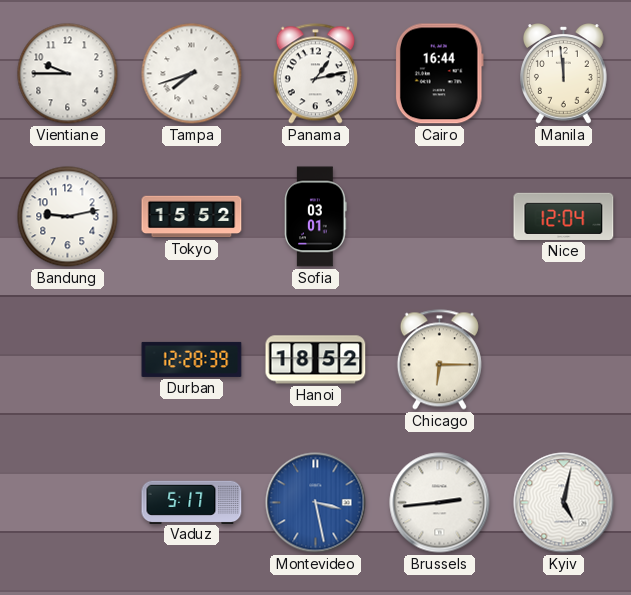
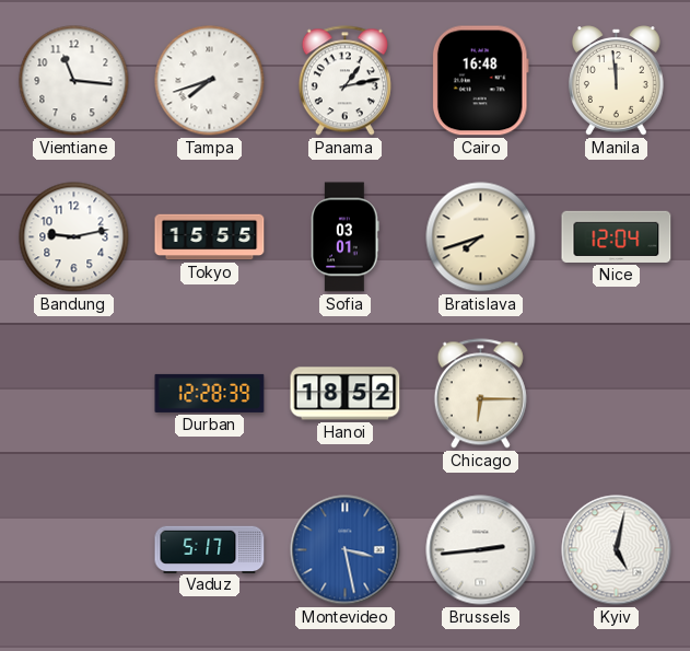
Vientiane: 9:45 -> 11:16
Cairo: 16:44 -> 16:48
Tokyo: 15:52 -> 15:55
Bratislava: none -> 7:42
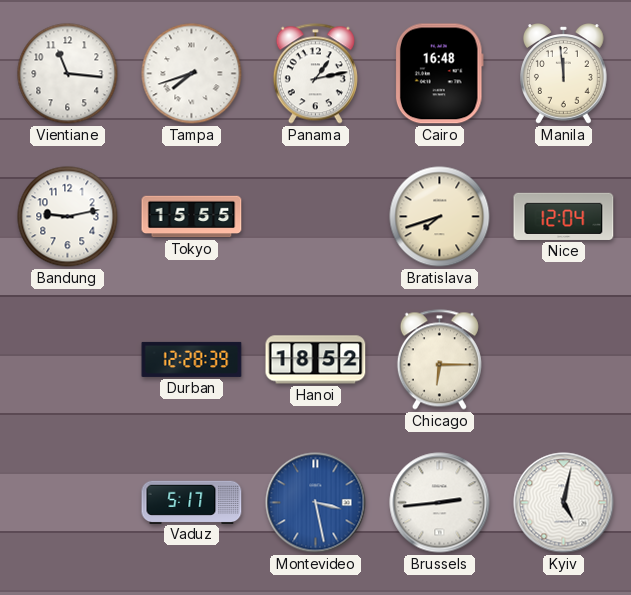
Sofia: 03:01 -> none
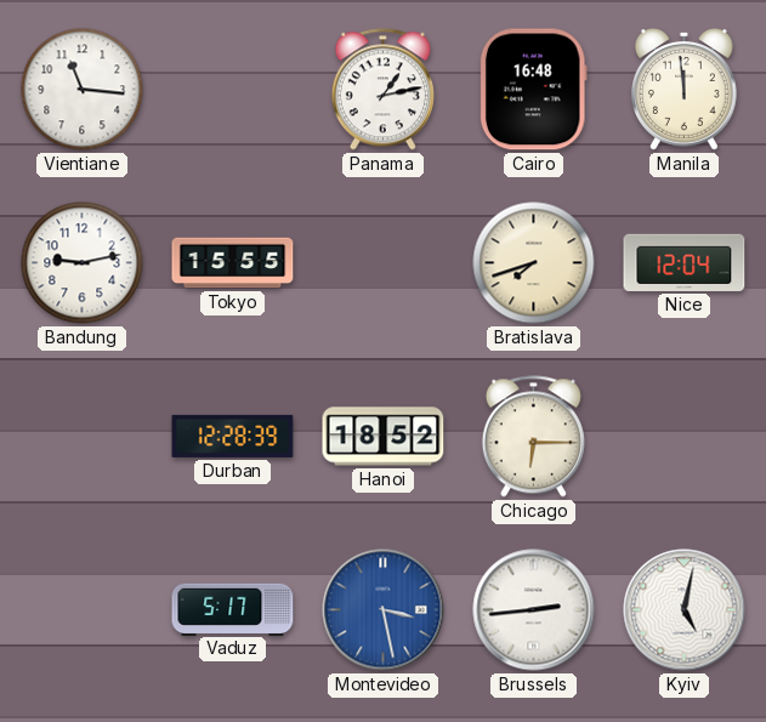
Tampa: 7:42 -> none
